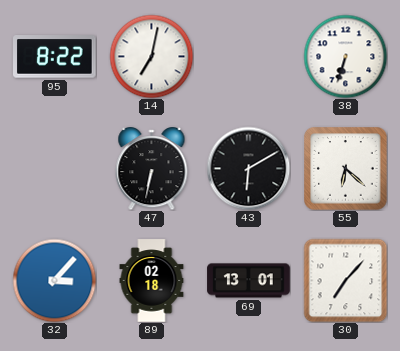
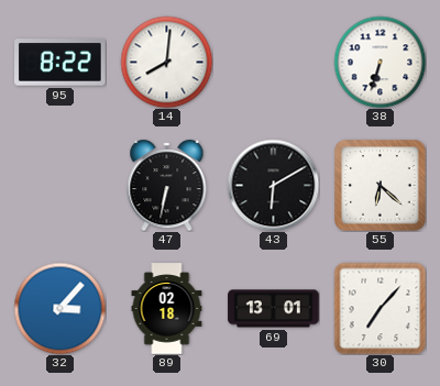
14: 7:02 -> 8:01
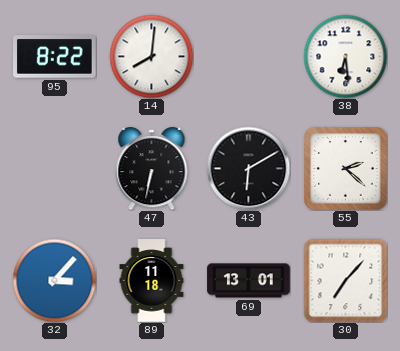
38: 6:33 -> 6:29
55: 6:22 -> 2:22
89: 02:18 -> 11:18
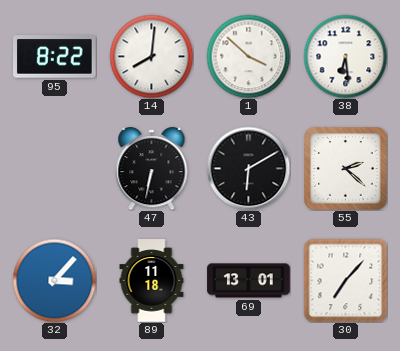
1: none -> 3:52
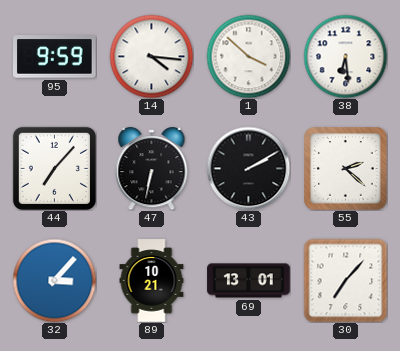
95: 8:22 -> 9:59
14: 8:01 -> 4:16
44: none -> 7:07
43: 6:10 -> 2:10
89: 11:18 -> 10:21
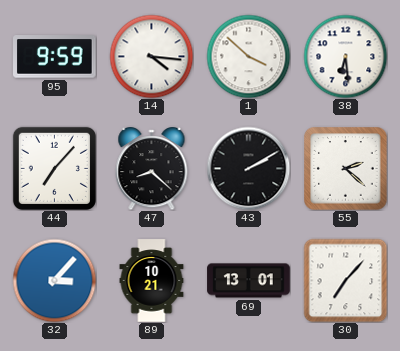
47: 6:32 -> 8:22
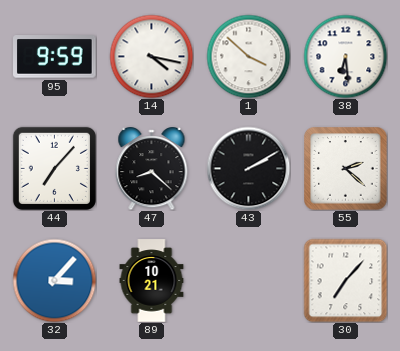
14: 4:16 -> 4:17
69: 13:01 -> none
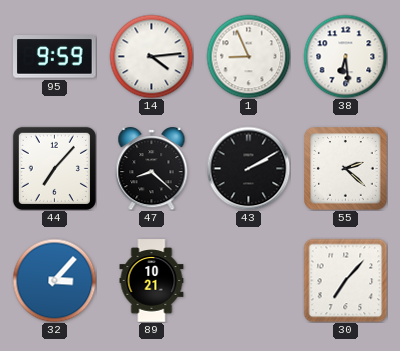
14: 4:17 -> 4:14
1: 3:52 -> 8:56
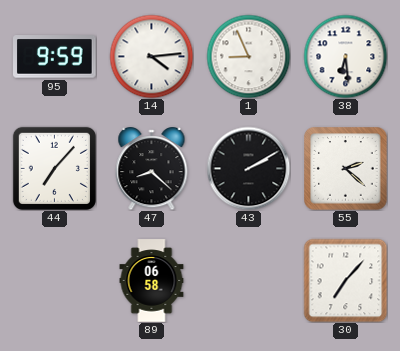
32: 3:07 -> none
89: 10:21 -> 06:58
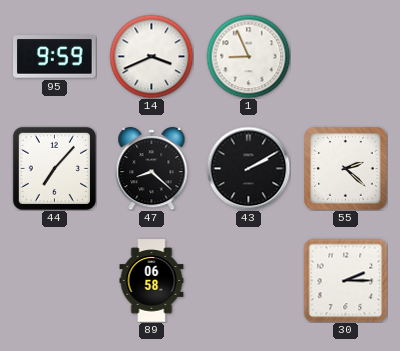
14: 4:14 -> 3:41
38: 6:29 -> none
30: 7:07 -> 2:15
